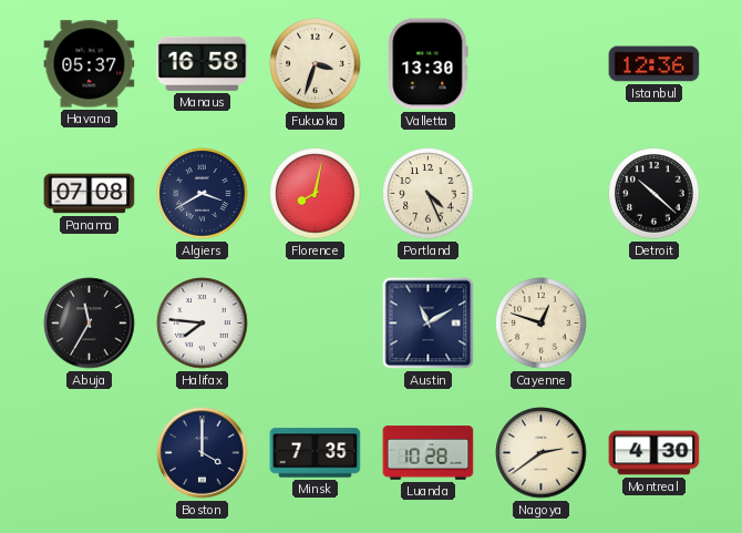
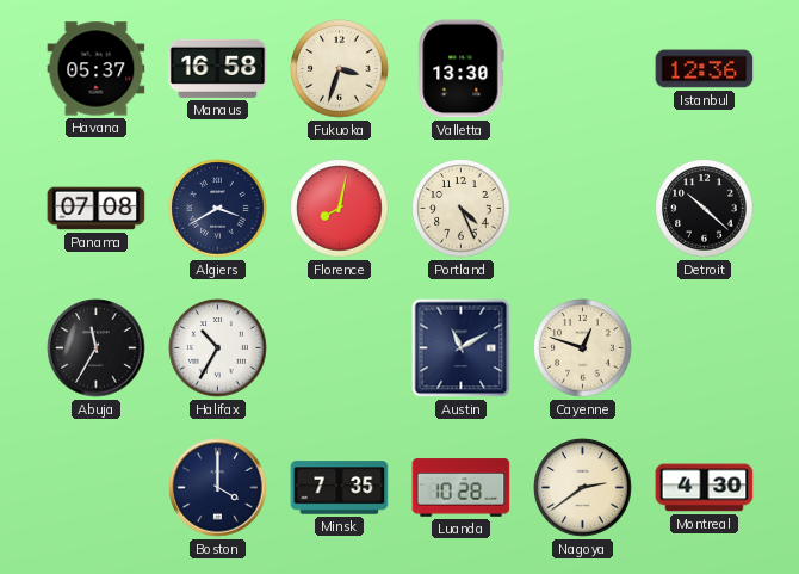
Halifax: 7:46 -> 10:35
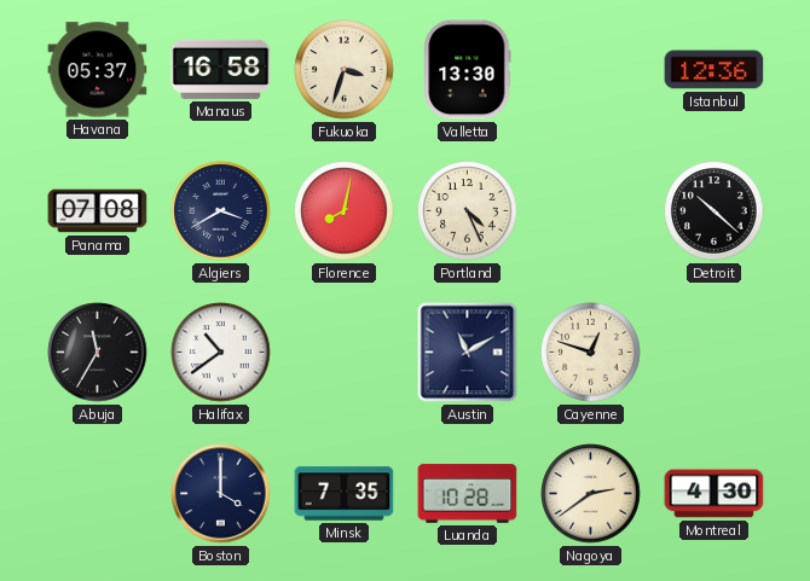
Halifax: 10:35 -> 10:39
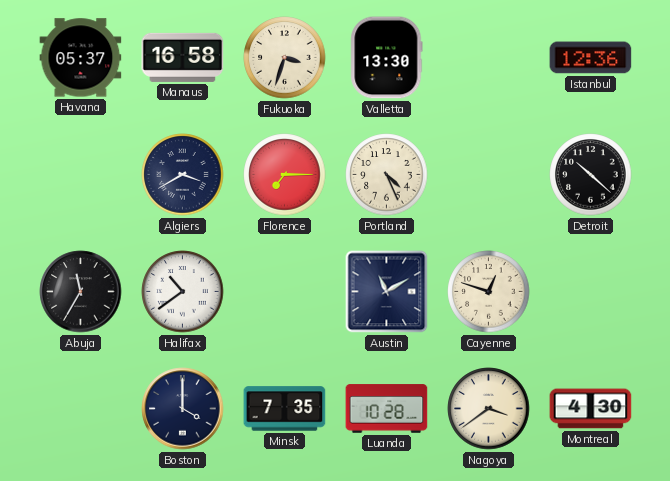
Panama: 07:08 -> none
Florence: 8:02 -> 7:15
Nagoya: 2:39 -> 3:39
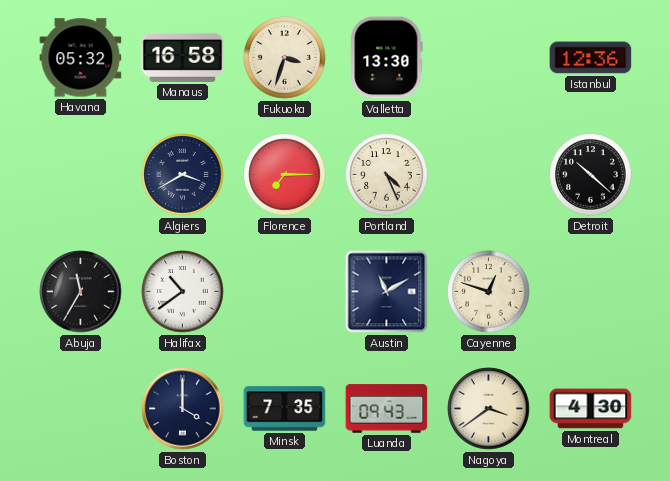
Havana: 05:37 -> 05:32
Luanda: 10:28 -> 09:43
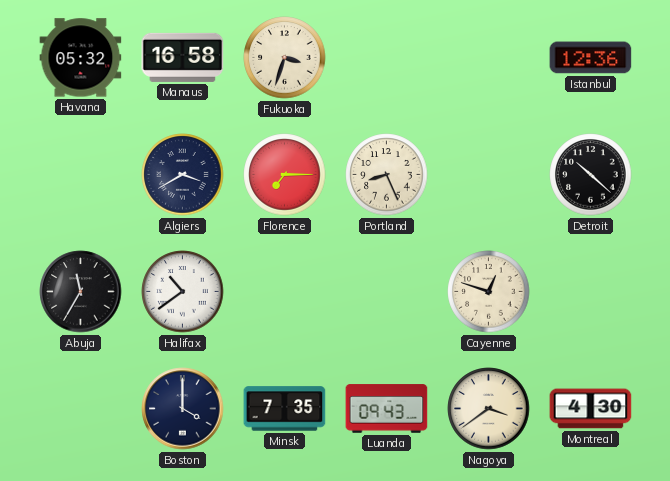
Valletta: 13:30 -> none
Portland: 4:26 -> 8:26
Austin: 11:10 -> none
